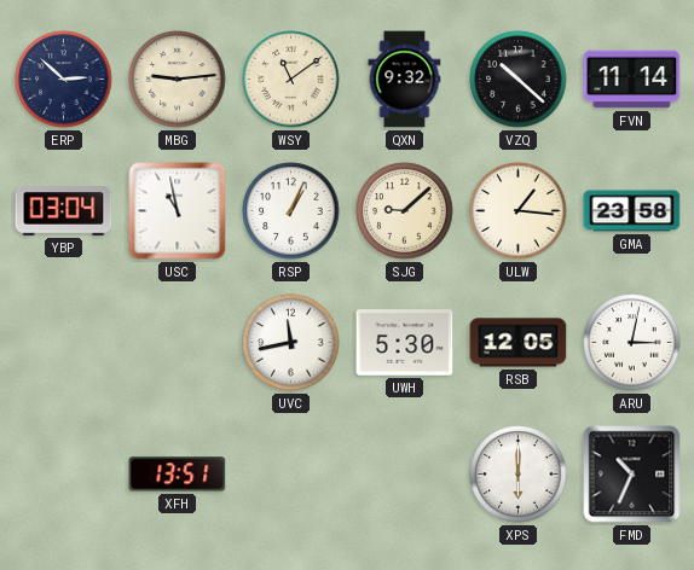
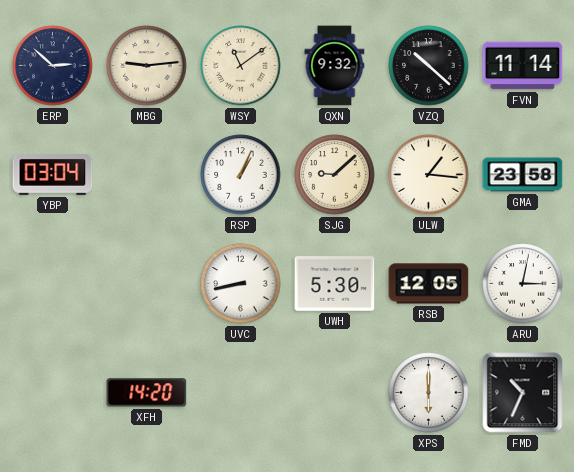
USC: 10:58 -> none
UVC: 11:43 -> 8:43
XFH: 13:51 -> 14:20
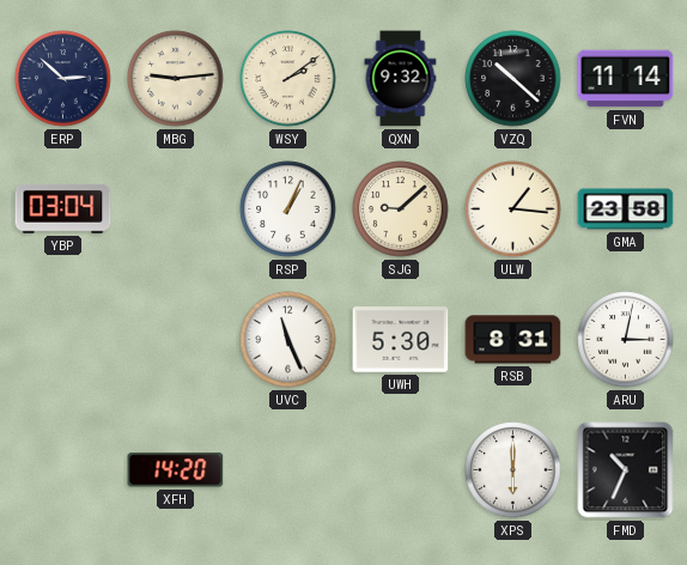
WSY: 11:09 -> 2:09
UVC: 8:43 -> 11:26
RSB: 12:05 -> 8:31
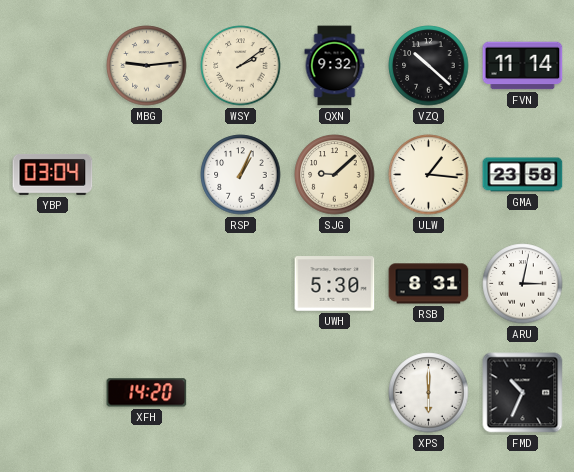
ERP: 2:52 -> none
UVC: 11:26 -> none
